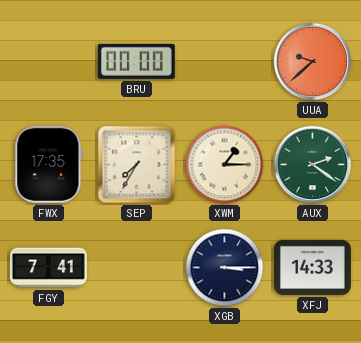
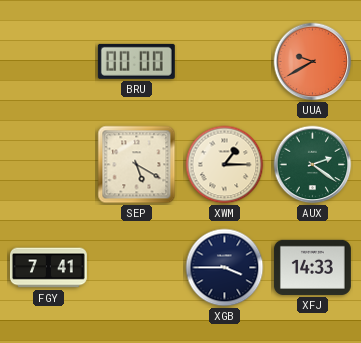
UUA: 9:38 -> 9:40
FWX: 17:35 -> none
SEP: 7:35 -> 5:20
XGB: 3:15 -> 3:45
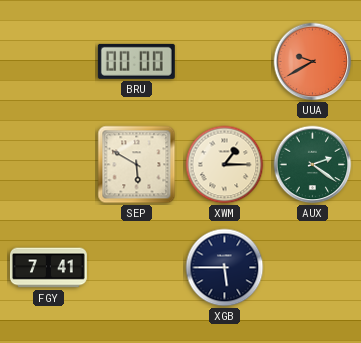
SEP: 5:20 -> 5:50
XGB: 3:45 -> 5:45
XFJ: 14:33 -> none
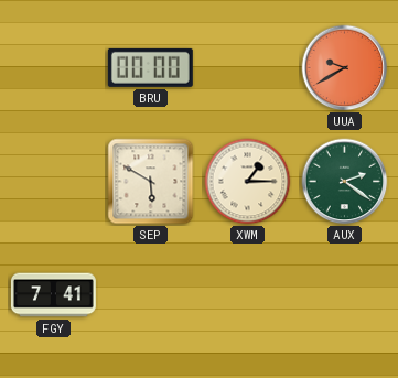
XGB: 5:45 -> none
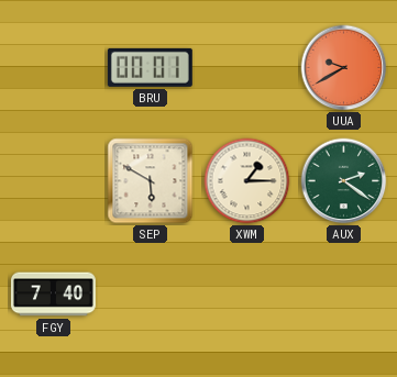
BRU: 00:00 -> 00:01
FGY: 7:41 -> 7:40
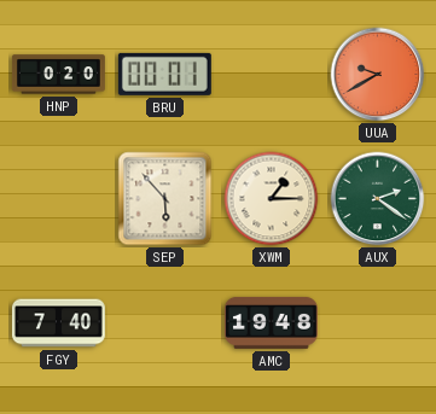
HNP: none -> 0:20
SEP: 5:50 -> 5:53
AMC: none -> 19:48
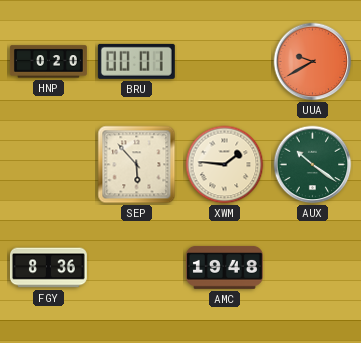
XWM: 1:15 -> 1:46
AUX: 2:21 -> 10:21
FGY: 7:40 -> 8:36
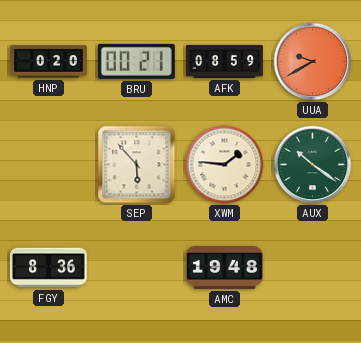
BRU: 00:01 -> 00:21
AFK: none -> 08:59
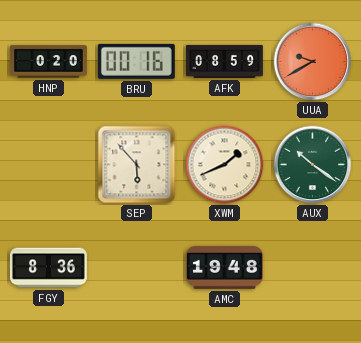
BRU: 00:21 -> 00:16
XWM: 1:46 -> 1:41
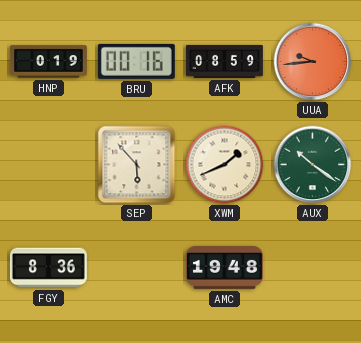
HNP: 0:20 -> 0:19
UUA: 9:40 -> 9:44
